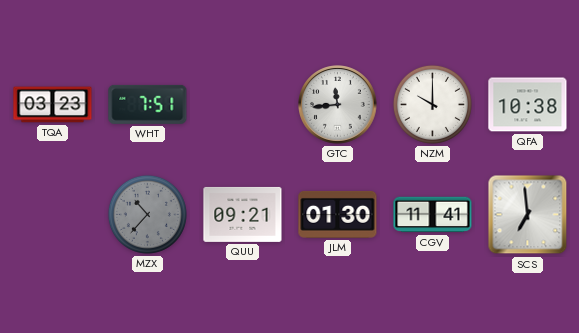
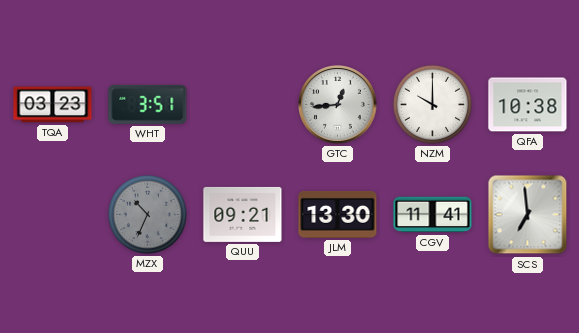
WHT: 7:51 -> 3:51
GTC: 11:44 -> 12:44
MZX: 10:37 -> 10:34
JLM: 01:30 -> 13:30
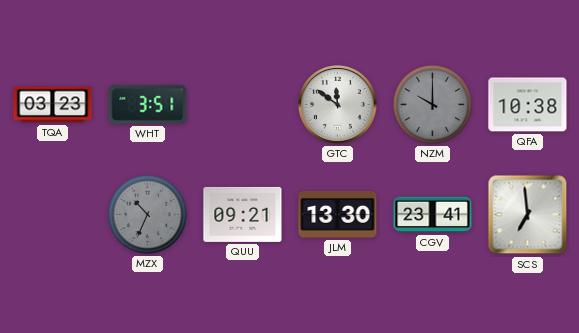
GTC: 12:44 -> 11:51
NZM dial: white -> grey
CGV: 11:41 -> 23:41
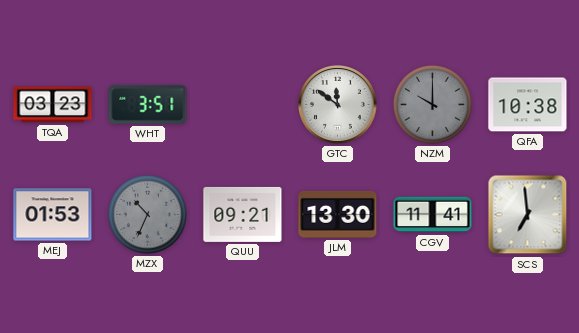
MEJ: none -> 01:53
CGV: 23:41 -> 11:41
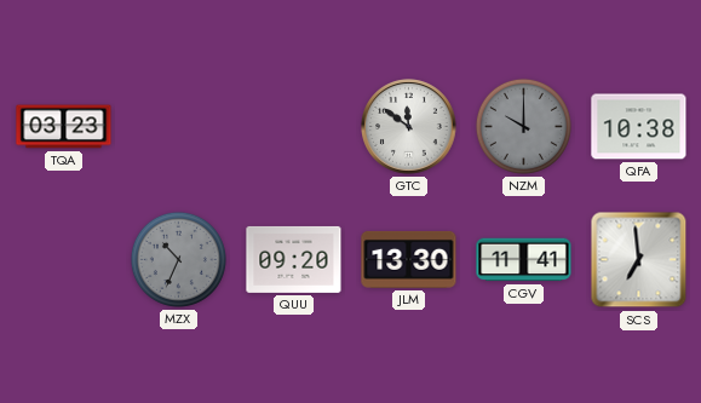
WHT: 3:51 -> none
MEJ: 01:53 -> none
QUU: 09:21 -> 09:20
